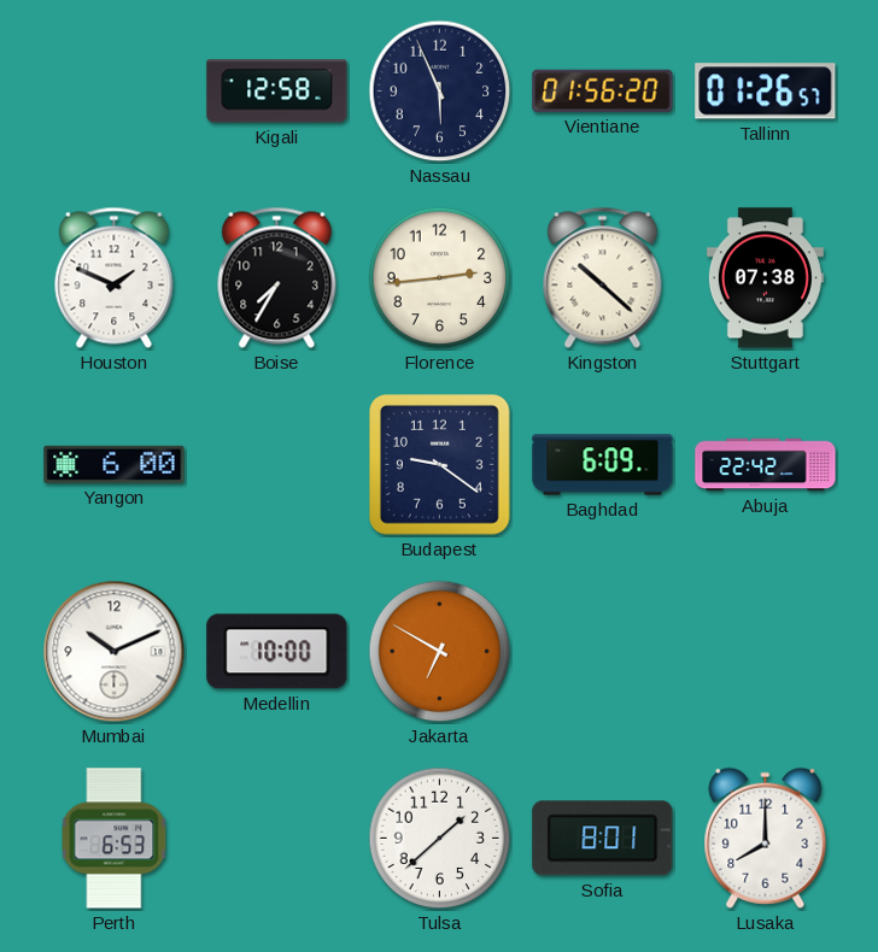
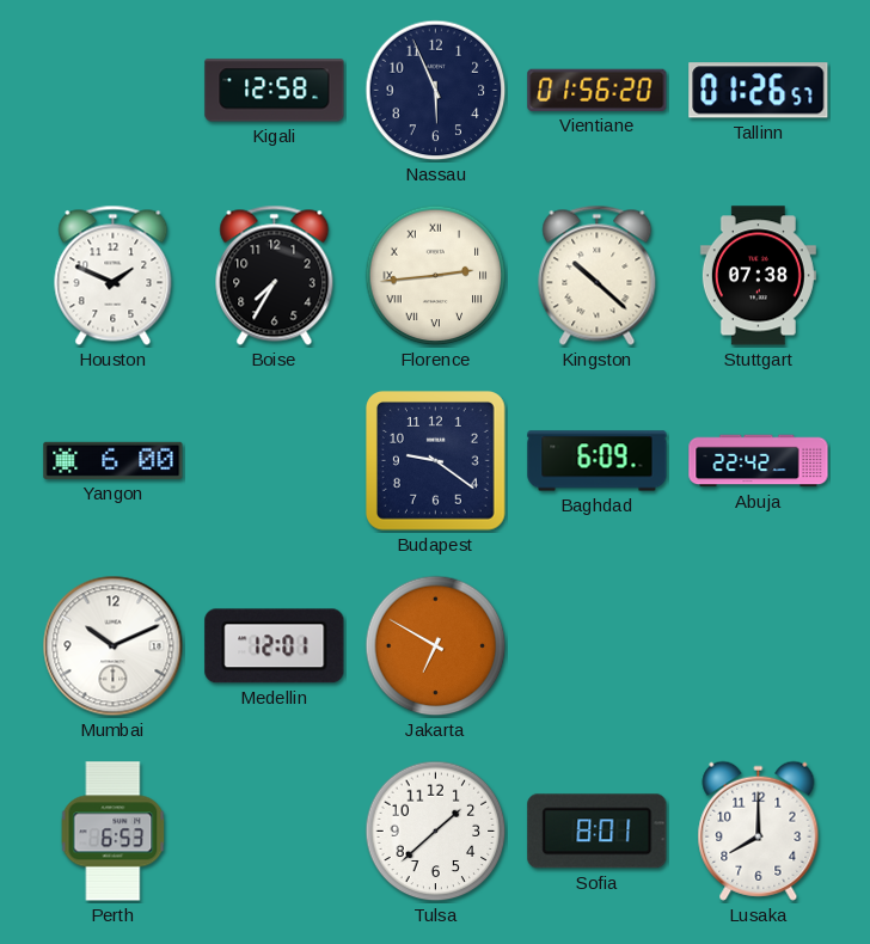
Florence numerals: Arabic -> Roman
Medellin: 10:00 -> 12:01
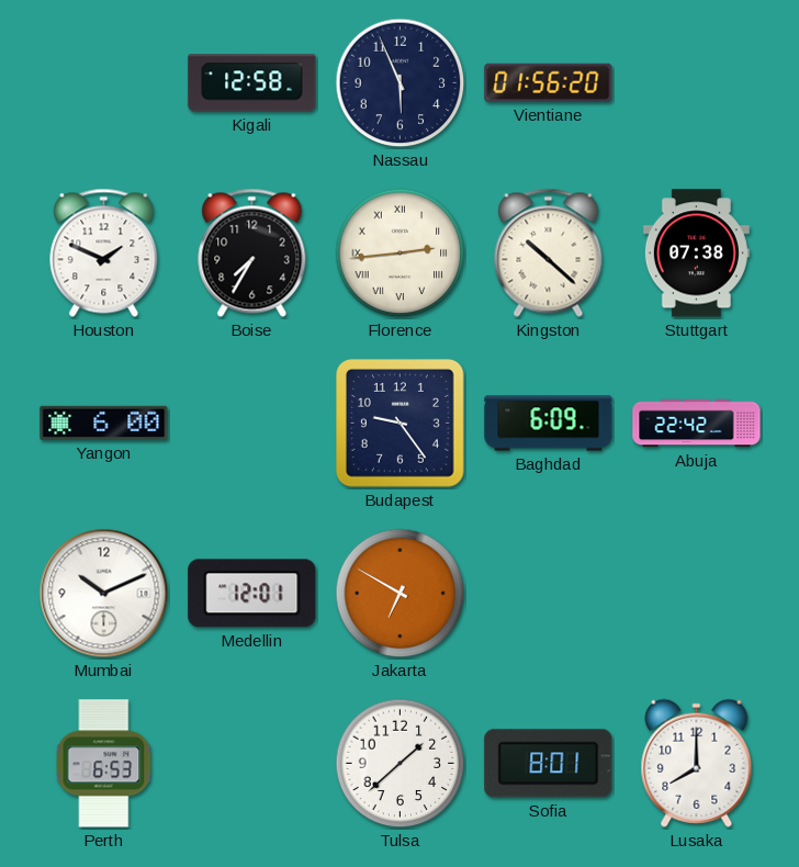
Tallinn: 01:26 -> none
Budapest: 9:21 -> 9:24
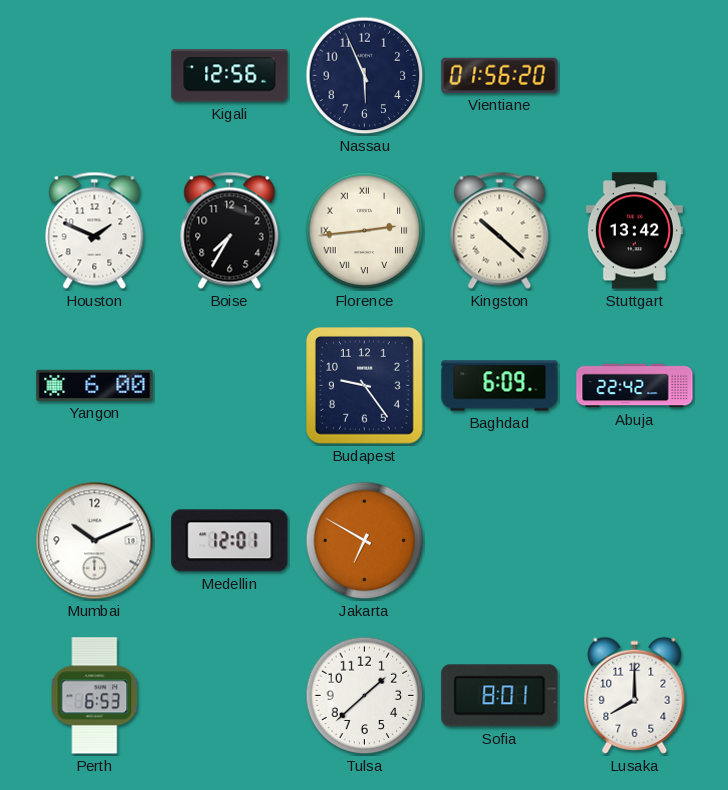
Kigali: 12:58 -> 12:56
Stuttgart: 07:38 -> 13:42
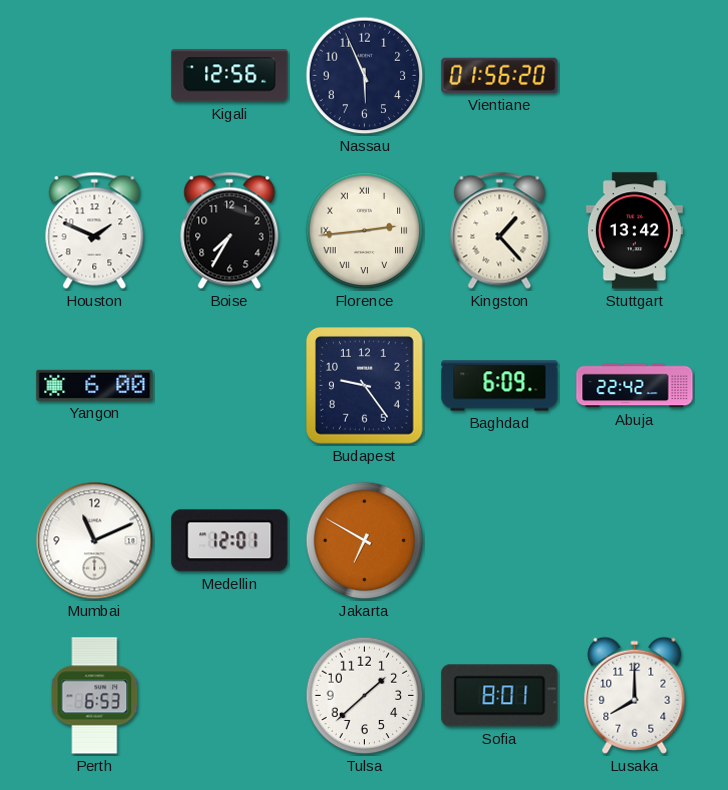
Kingston: 10:22 -> 1:23
Mumbai: 10:11 -> 11:11
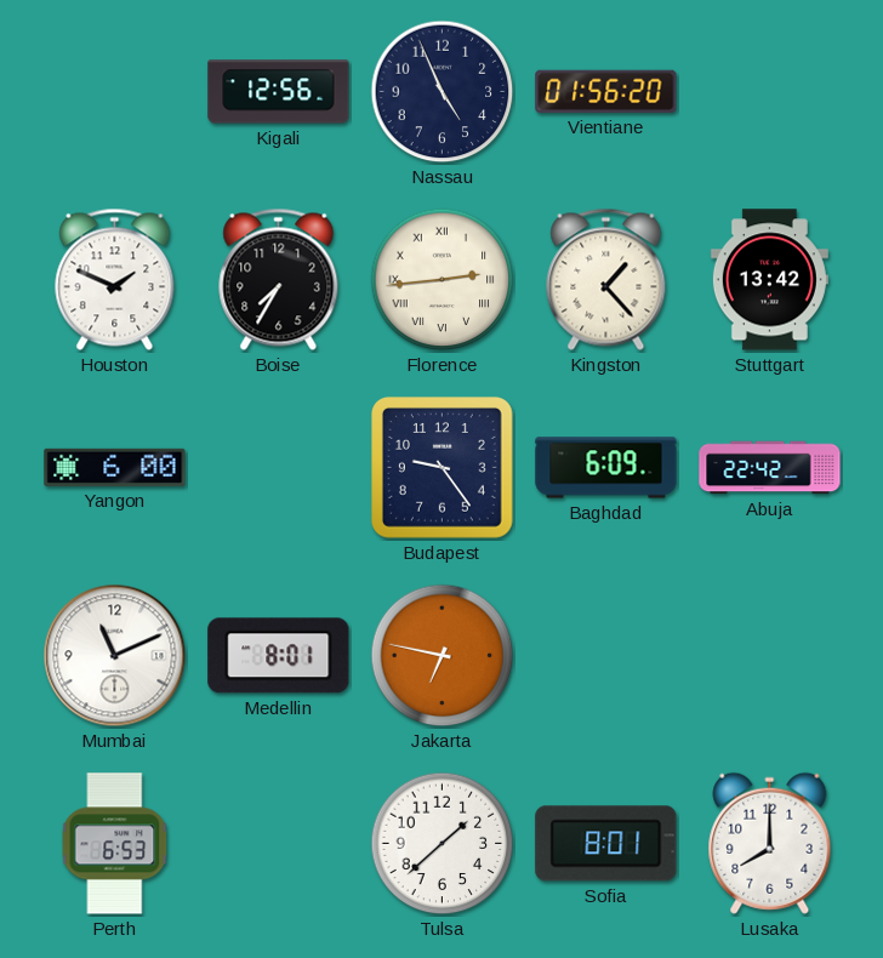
Nassau: 5:56 -> 4:56
Medellin: 12:01 -> 8:01
Jakarta: 6:50 -> 6:47
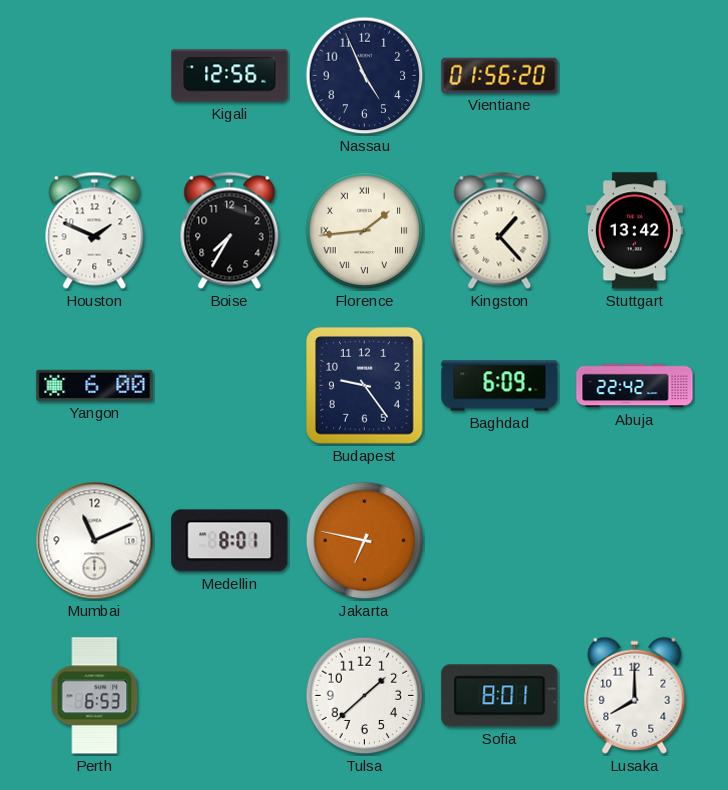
Florence: 2:44 -> 1:44
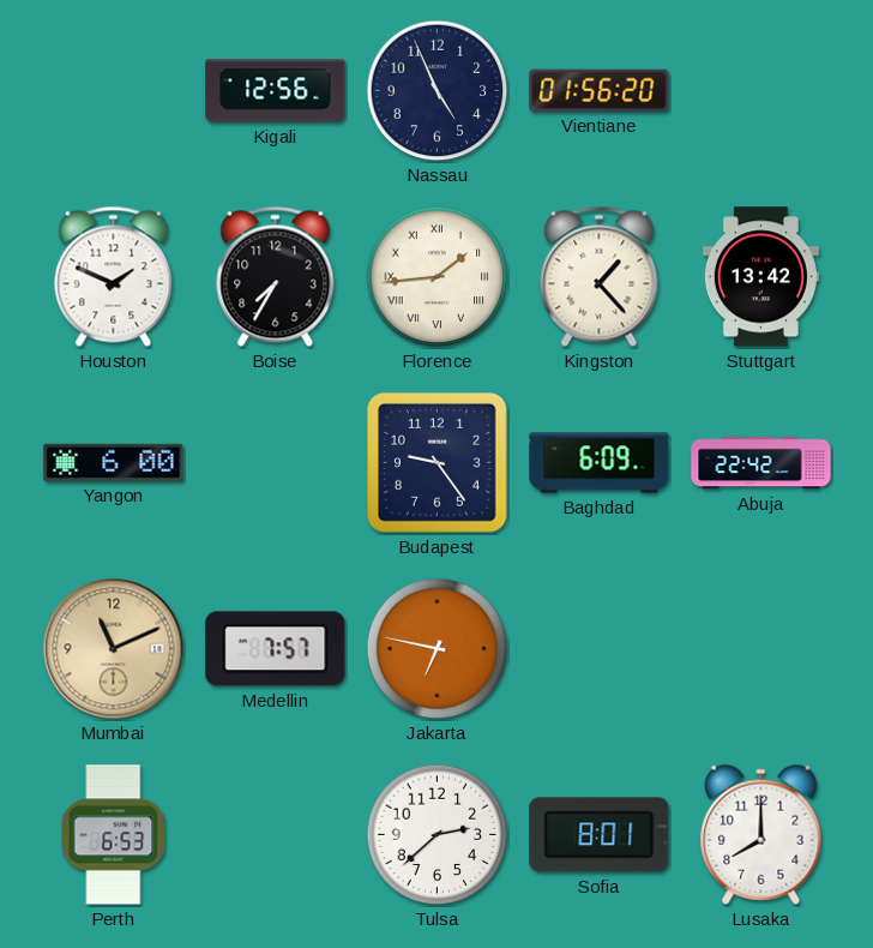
Mumbai dial: white -> champagne
Medellin: 8:01 -> 7:57
Tulsa: 1:38 -> 2:38
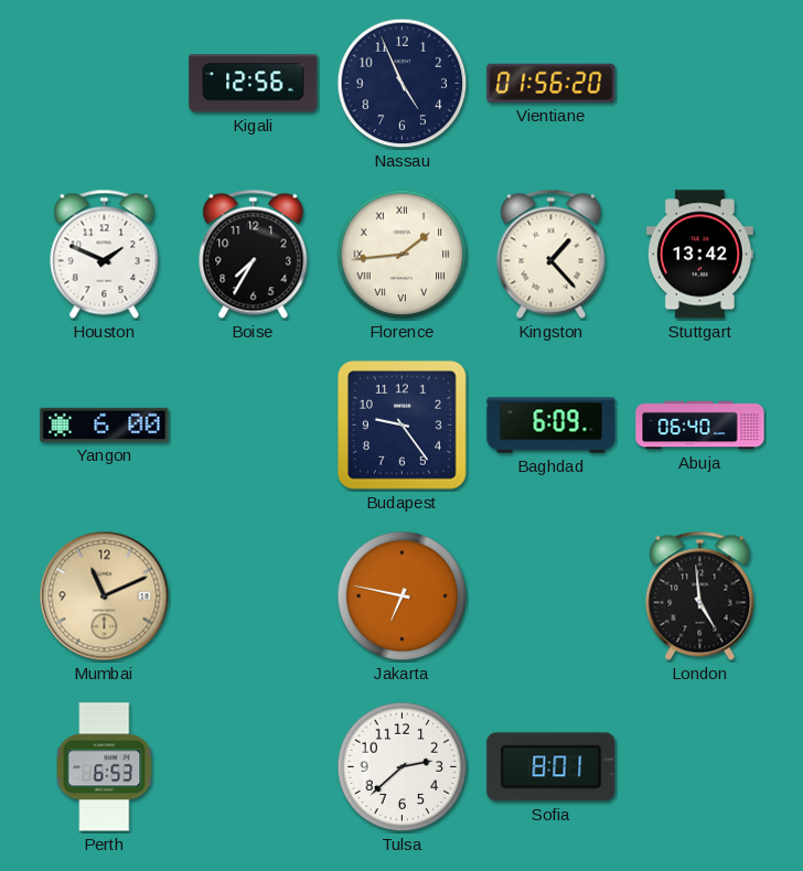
Abuja: 22:42 -> 06:40
Medellin: 7:57 -> none
London: none -> 4:59
Lusaka: 8:00 -> none
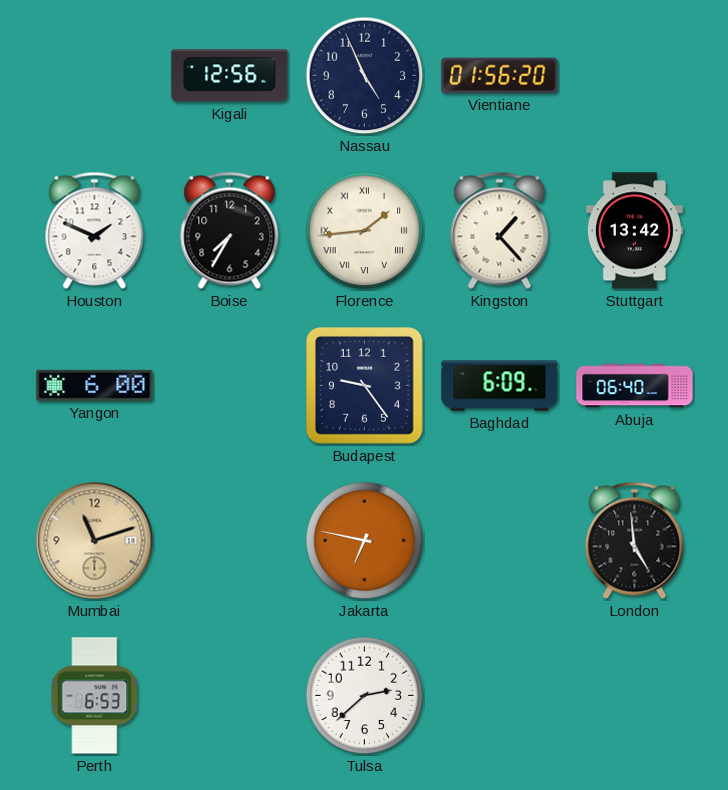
Mumbai: 11:11 -> 11:12
Sofia: 8:01 -> none
